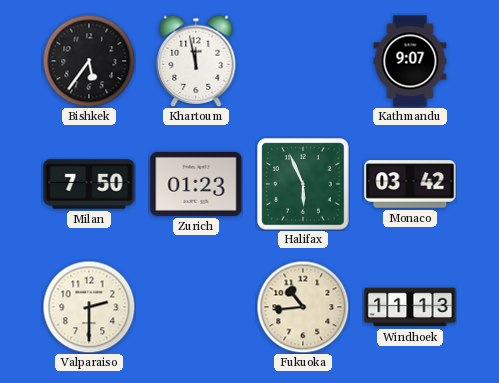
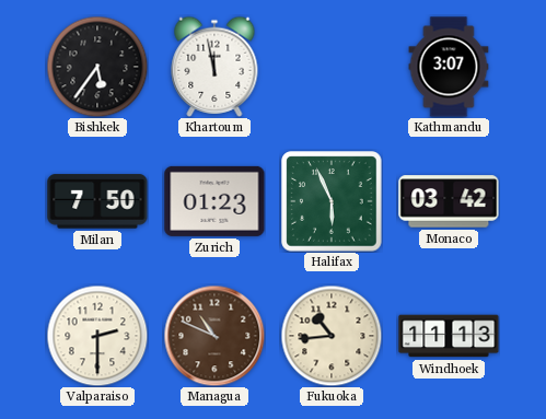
Kathmandu: 9:07 -> 3:07
Managua: none -> 10:49
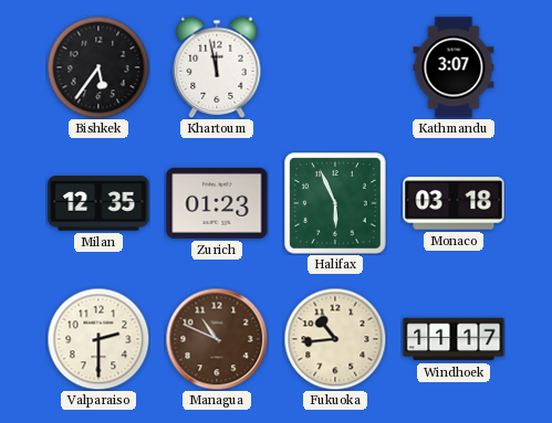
Milan: 7:50 -> 12:35
Monaco: 03:42 -> 03:18
Windhoek: 11:13 -> 11:17
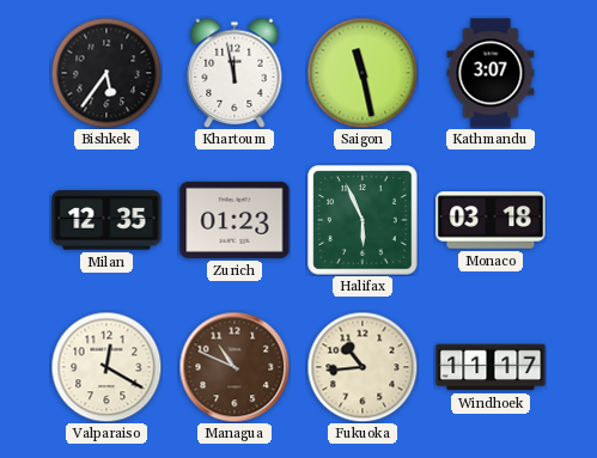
Saigon: none -> 11:28
Valparaiso: 2:30 -> 12:20
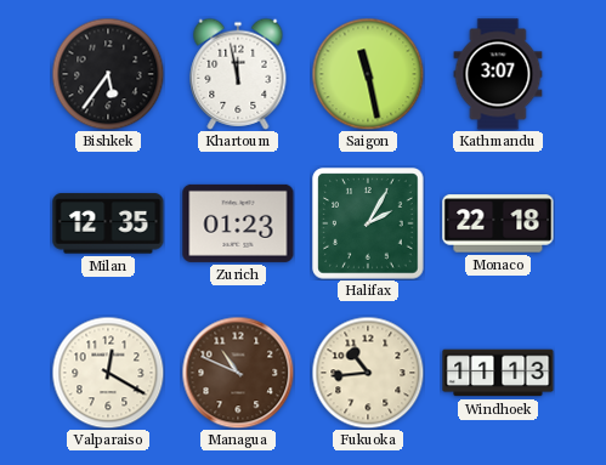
Halifax: 5:56 -> 2:05
Monaco: 03:18 -> 22:18
Windhoek: 11:17 -> 11:13
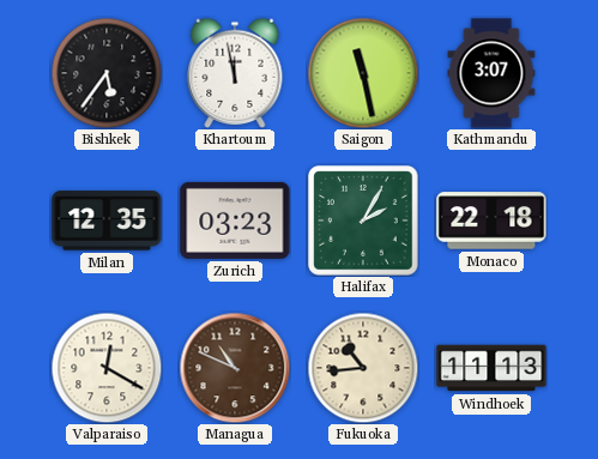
Zurich: 01:23 -> 03:23
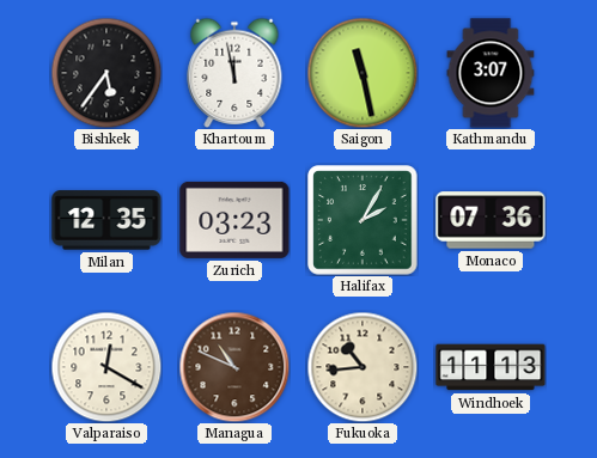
Monaco: 22:18 -> 07:36
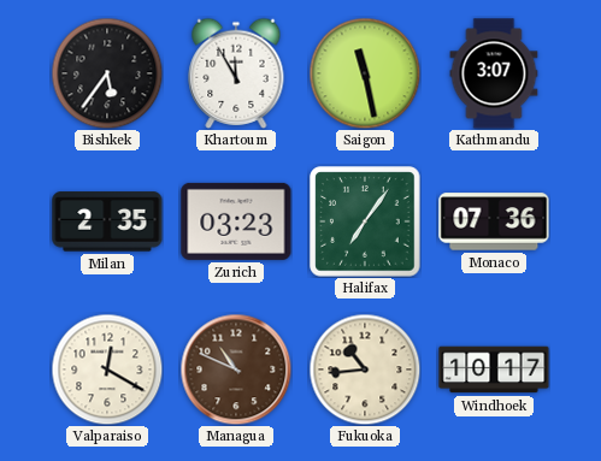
Khartoum: 11:58 -> 11:55
Milan: 12:35 -> 2:35
Halifax: 2:05 -> 7:06
Windhoek: 11:13 -> 10:17
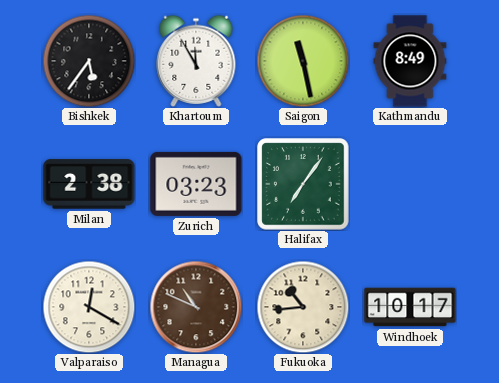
Kathmandu: 3:07 -> 8:49
Milan: 2:35 -> 2:38
Monaco: 07:36 -> none
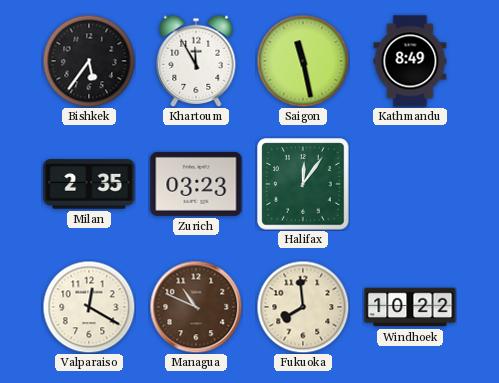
Milan: 2:38 -> 2:35
Halifax: 7:06 -> 12:06
Fukuoka: 10:44 -> 7:59
Windhoek: 10:17 -> 10:22
